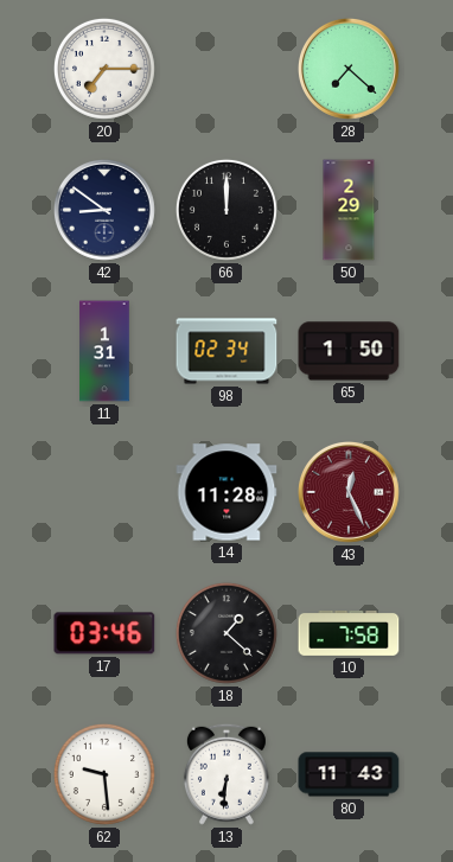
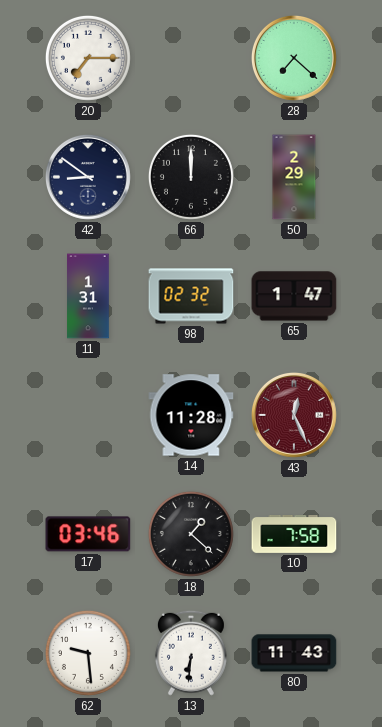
98: 02:34 -> 02:32
65: 1:50 -> 1:47
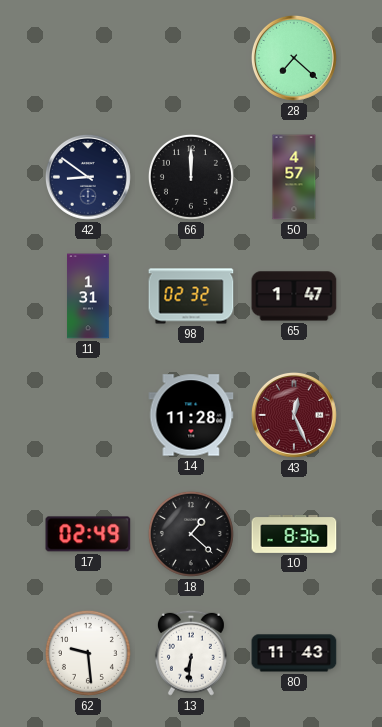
20: 7:15 -> none
50: 2:29 -> 4:57
17: 03:46 -> 02:49
10: 7:58 -> 8:36
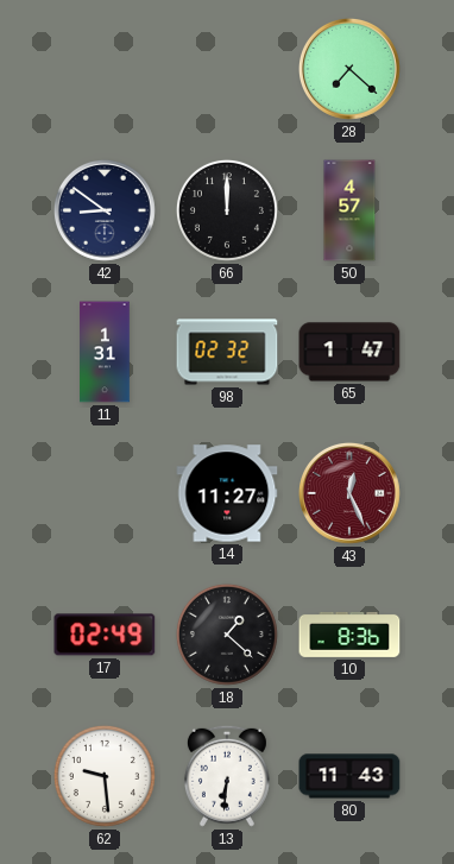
14: 11:28 -> 11:27
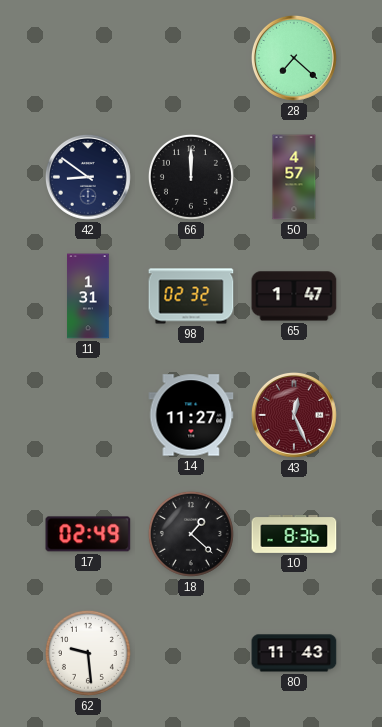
13: 6:31 -> none
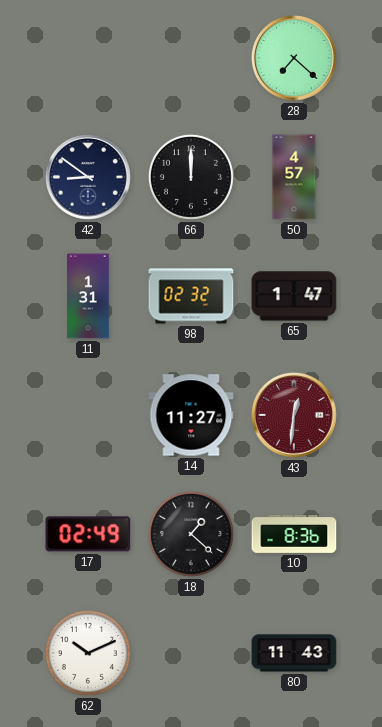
43: 12:26 -> 12:31
62: 9:29 -> 10:11
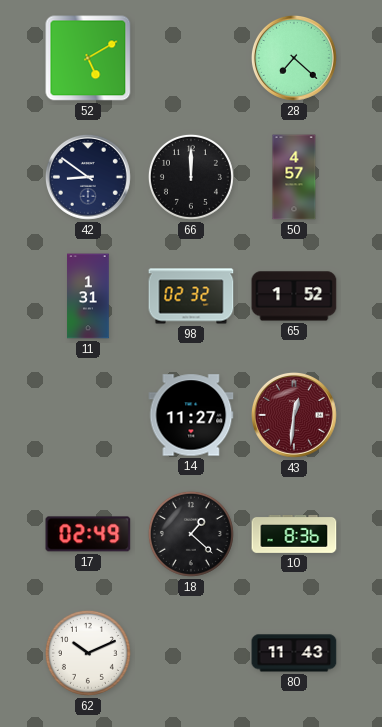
52: none -> 5:10
65: 1:47 -> 1:52
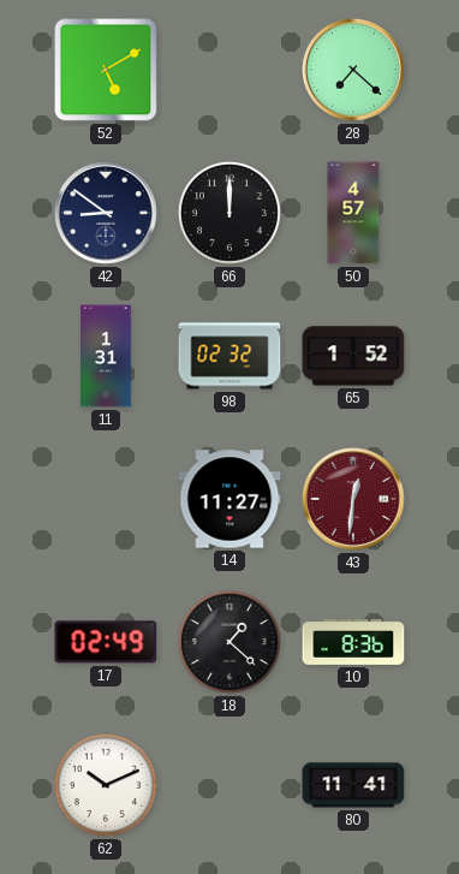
80: 11:43 -> 11:41
